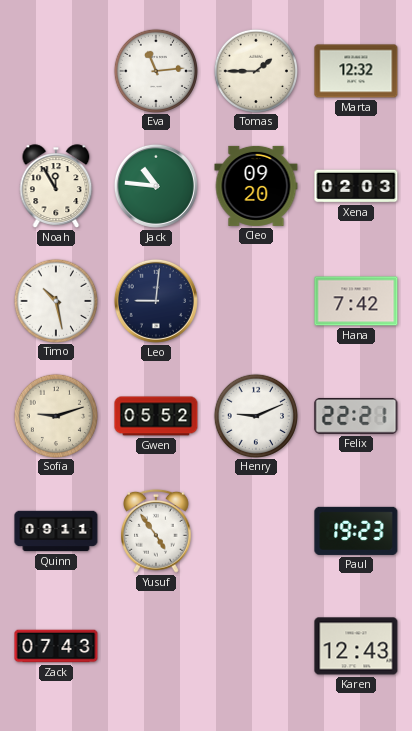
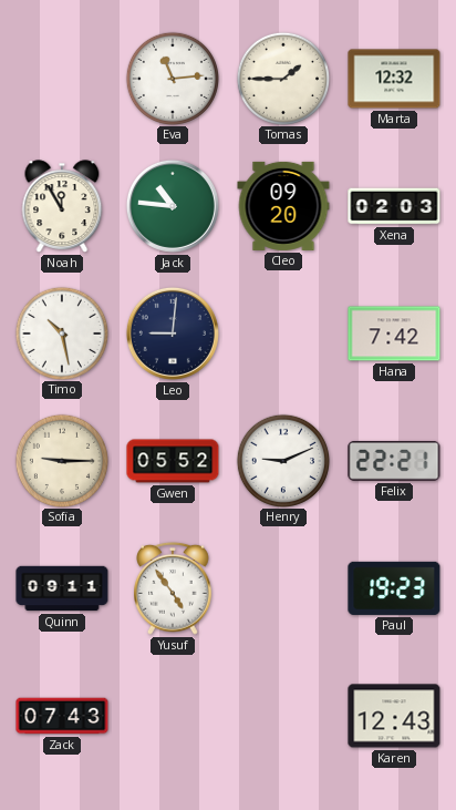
Sofia: 9:12 -> 9:15
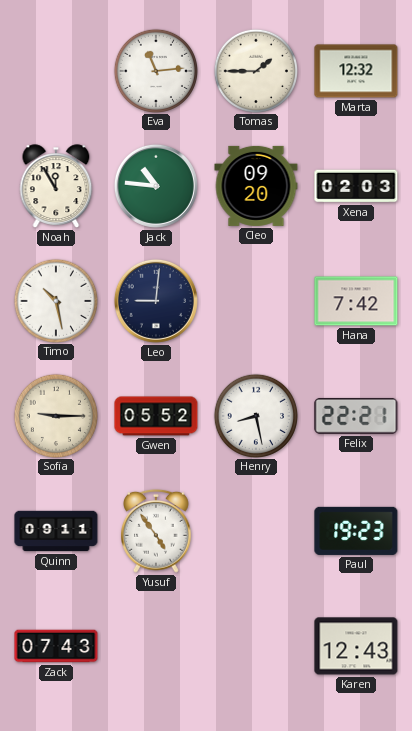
Henry: 9:11 -> 8:28
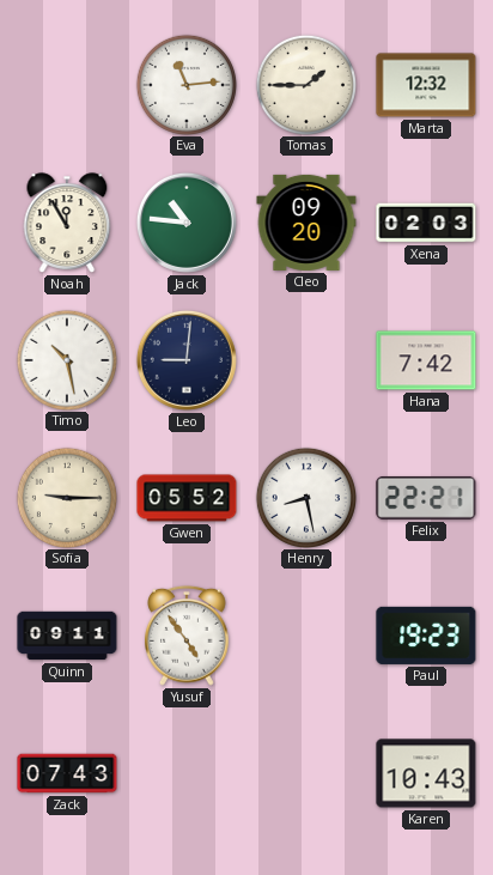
Karen: 12:43 -> 10:43
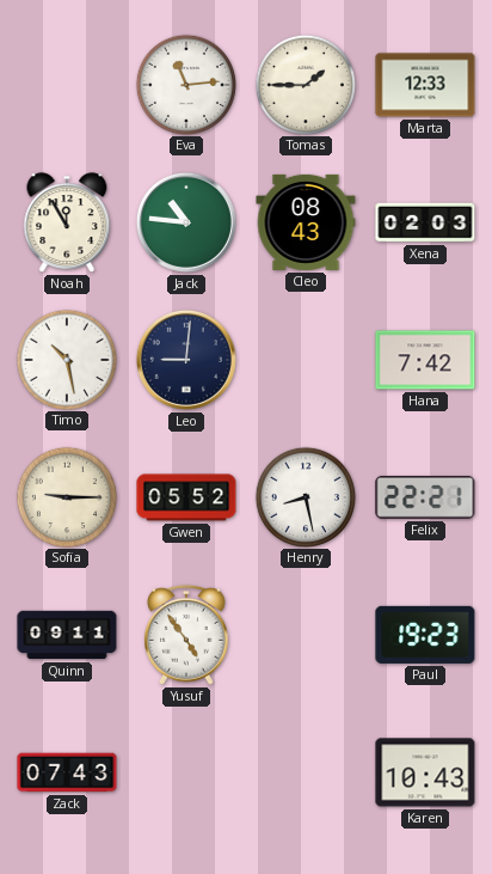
Marta: 12:32 -> 12:33
Cleo: 09:20 -> 08:43
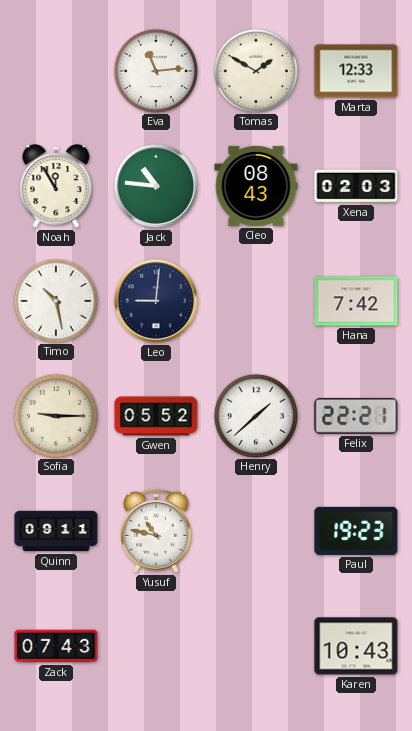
Tomas: 1:45 -> 1:50
Henry: 8:28 -> 1:38
Yusuf: 4:54 -> 10:47
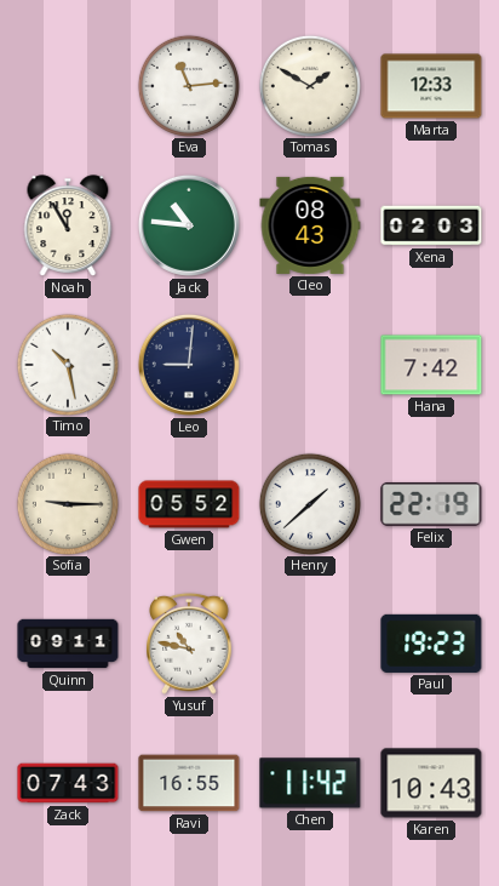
Felix: 22:21 -> 22:19
Ravi: none -> 16:55
Chen: none -> 11:42
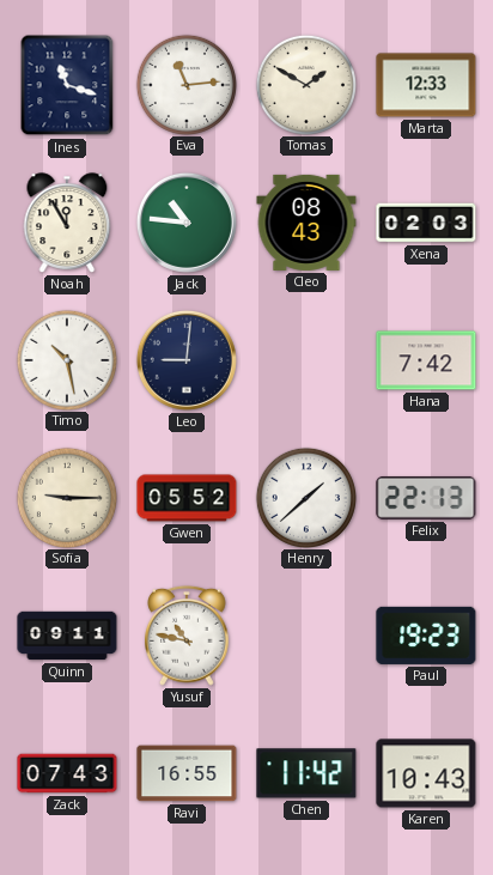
Ines: none -> 11:18
Felix: 22:19 -> 22:13
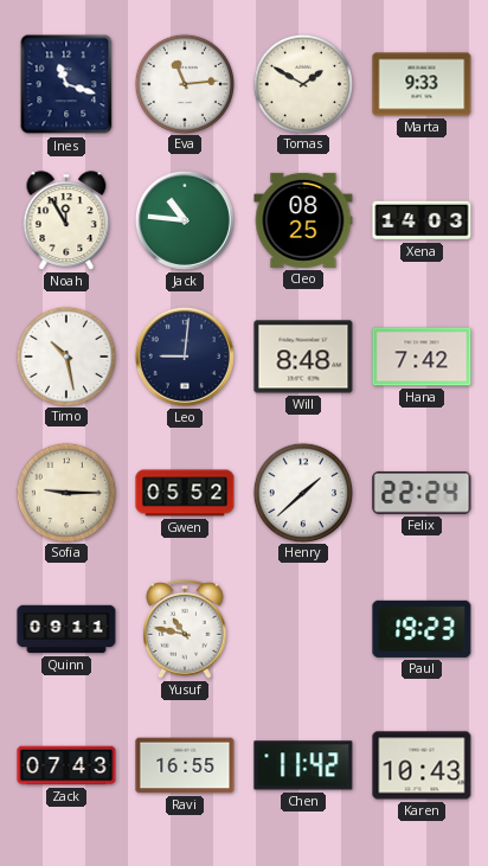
Marta: 12:33 -> 9:33
Cleo: 08:43 -> 08:25
Xena: 02:03 -> 14:03
Will: none -> 8:48
Felix: 22:13 -> 22:24
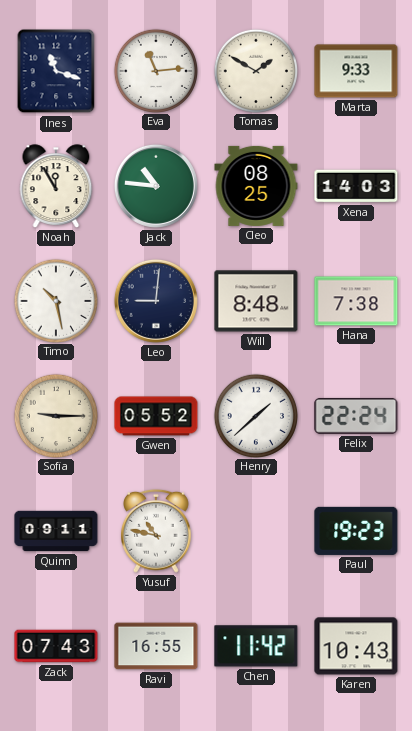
Hana: 7:42 -> 7:38
